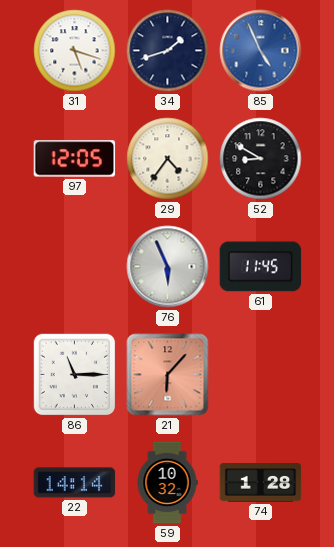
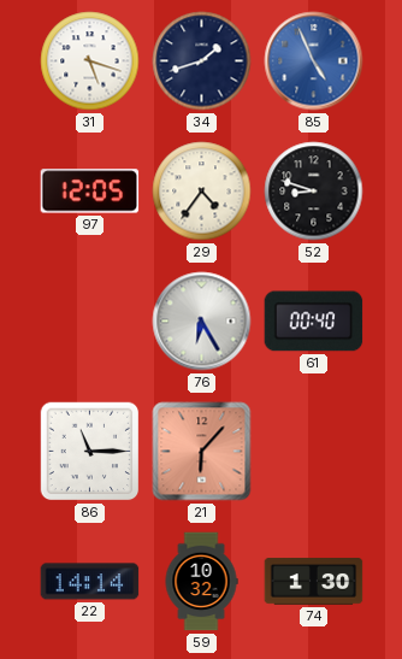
52: 8:50 -> 8:48
76: 5:56 -> 6:25
61: 11:45 -> 00:40
74: 1:28 -> 1:30
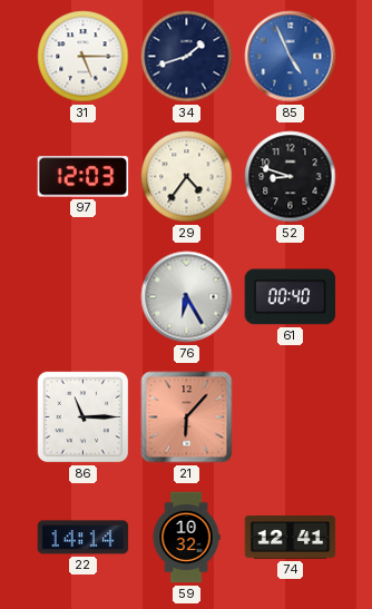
31: 5:18 -> 5:15
97: 12:05 -> 12:03
74: 1:30 -> 12:41
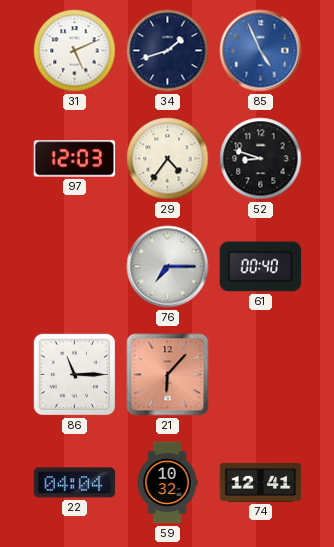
31: 5:15 -> 5:11
76: 6:25 -> 7:15
22: 14:14 -> 04:04
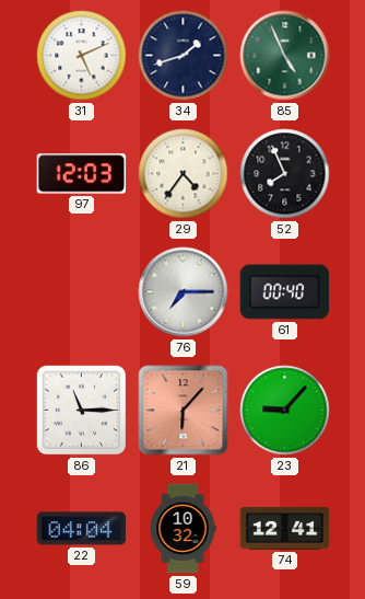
85 dial: blue -> green
52: 8:48 -> 7:56
23: none -> 9:07
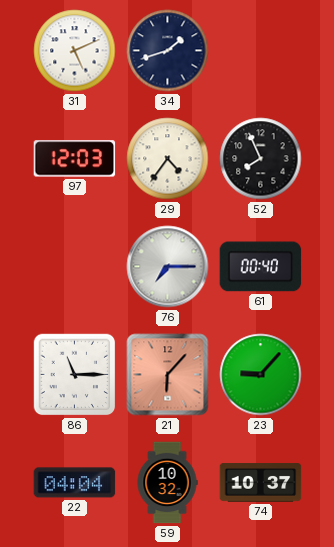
85: 4:56 -> none
74: 12:41 -> 10:37
